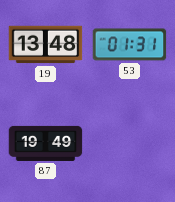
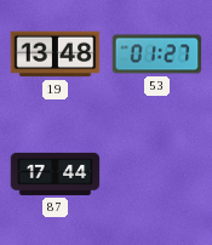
53: 01:31 -> 01:27
87: 19:49 -> 17:44
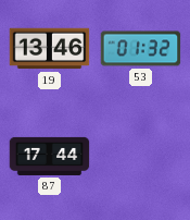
19: 13:48 -> 13:46
53: 01:27 -> 01:32
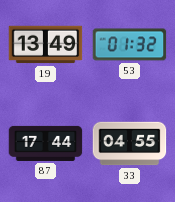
19: 13:46 -> 13:49
33: none -> 04:55
